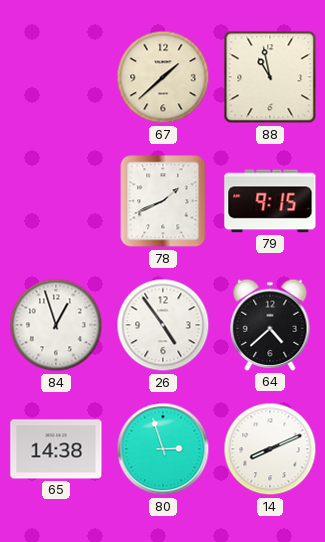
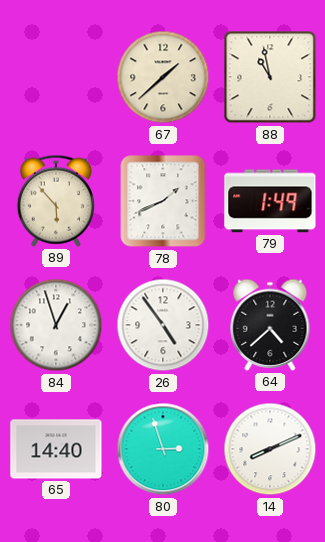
89: none -> 5:53
79: 9:15 -> 1:49
65: 14:38 -> 14:40
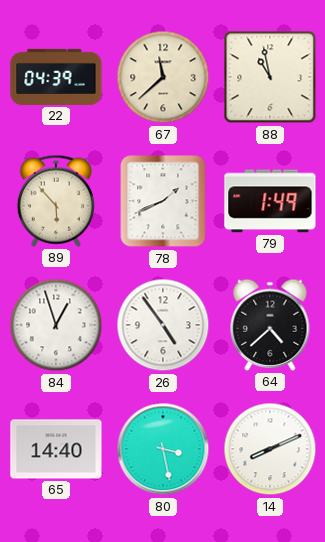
22: none -> 04:39
67: 1:38 -> 11:38
80: 2:57 -> 3:28
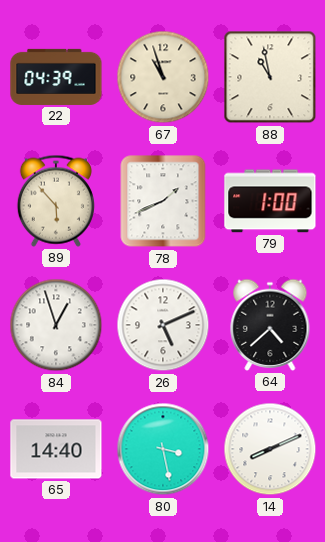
67: 11:38 -> 10:57
79: 1:49 -> 1:00
26: 4:54 -> 5:11
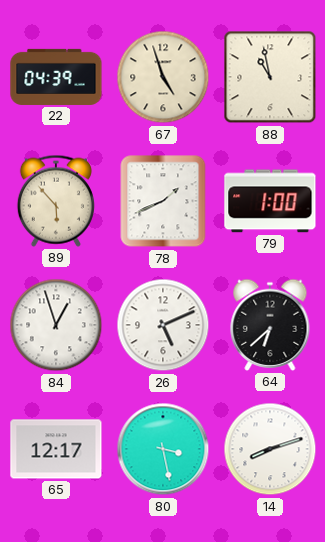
67: 10:57 -> 4:57
64: 4:38 -> 6:38
65: 14:40 -> 12:17
14: 8:11 -> 8:12
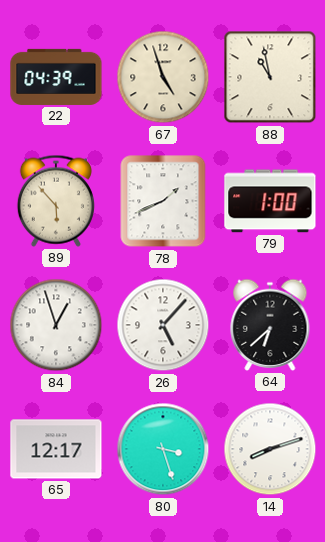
26: 5:11 -> 5:07
80: 3:28 -> 3:27
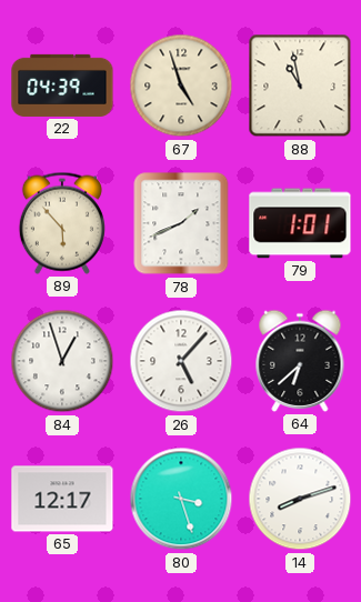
79: 1:00 -> 1:01
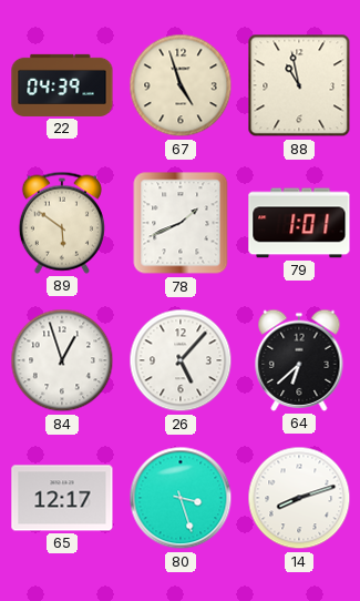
89: 5:53 -> 5:51
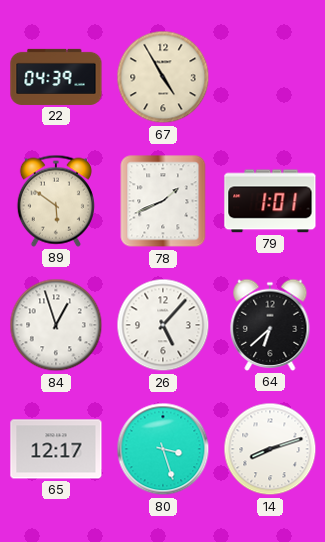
67: 4:57 -> 4:55
88: 10:58 -> none
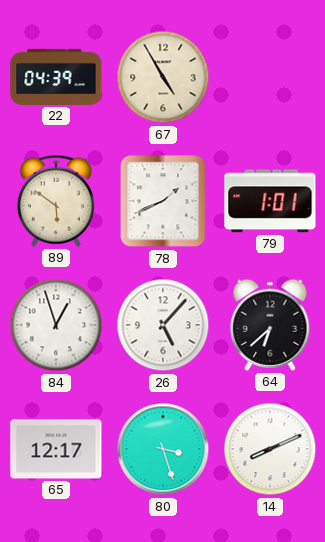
14: 8:12 -> 8:11
